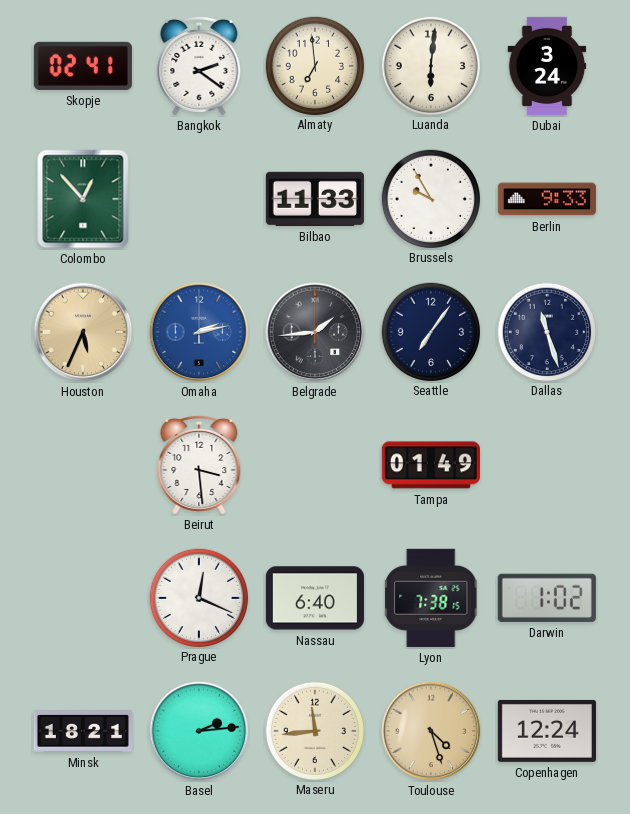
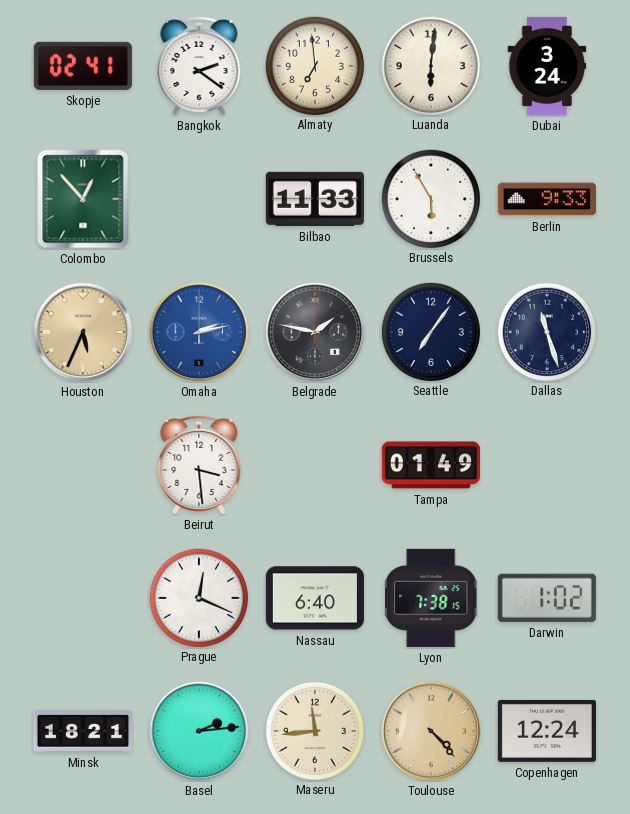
Brussels: 9:55 -> 5:55
Belgrade: 1:44 -> 1:47
Toulouse: 4:27 -> 4:23
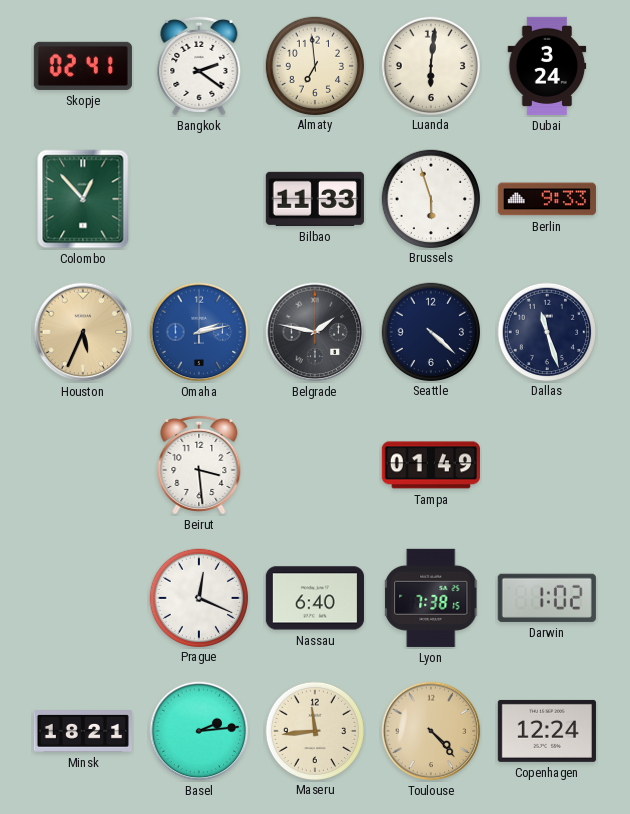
Brussels: 5:55 -> 5:57
Seattle: 7:06 -> 4:22
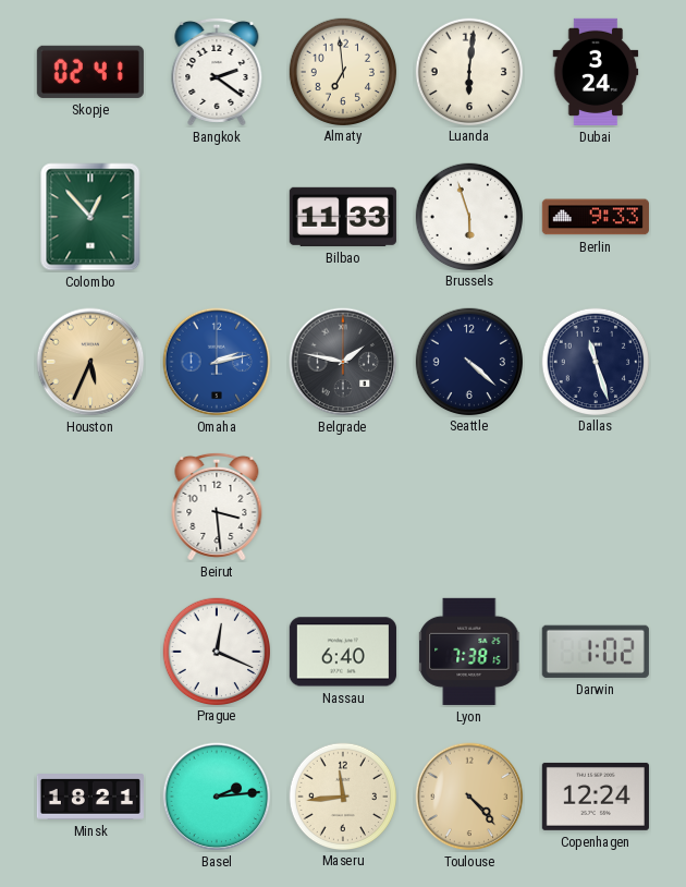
Tampa: 01:49 -> none
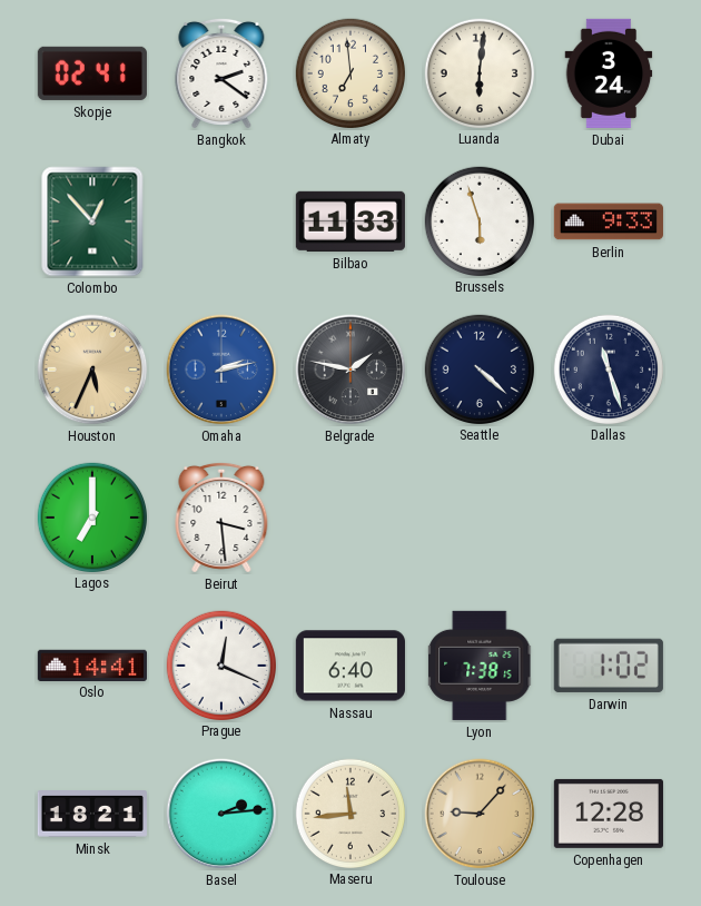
Lagos: none -> 7:00
Oslo: none -> 14:41
Toulouse: 4:23 -> 9:07
Copenhagen: 12:24 -> 12:28
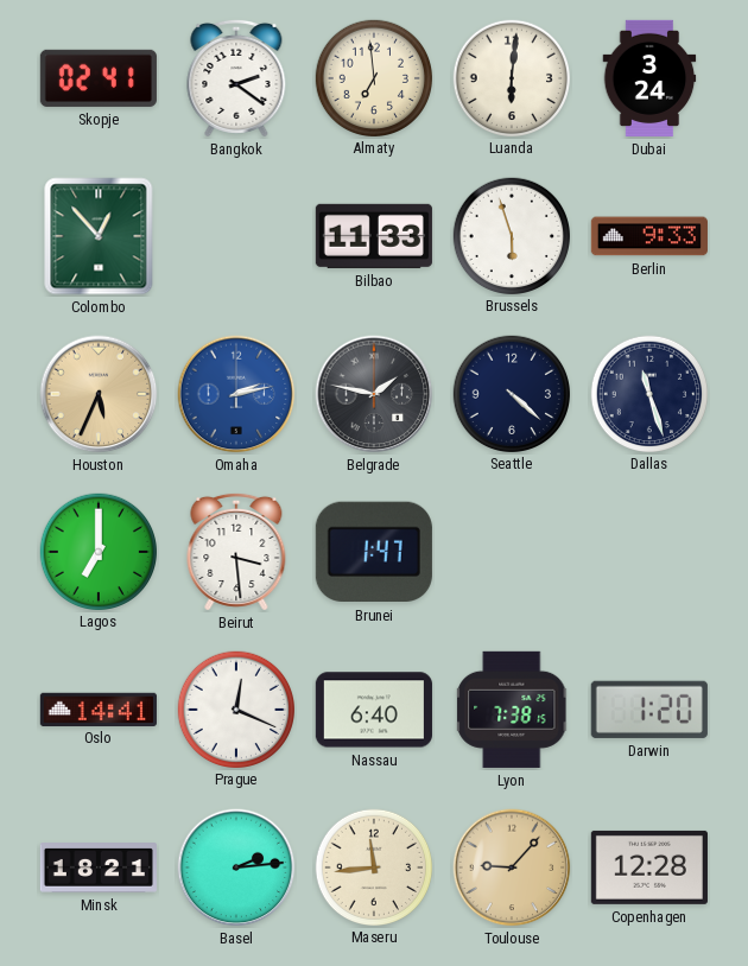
Brunei: none -> 1:47
Darwin: 1:02 -> 1:20
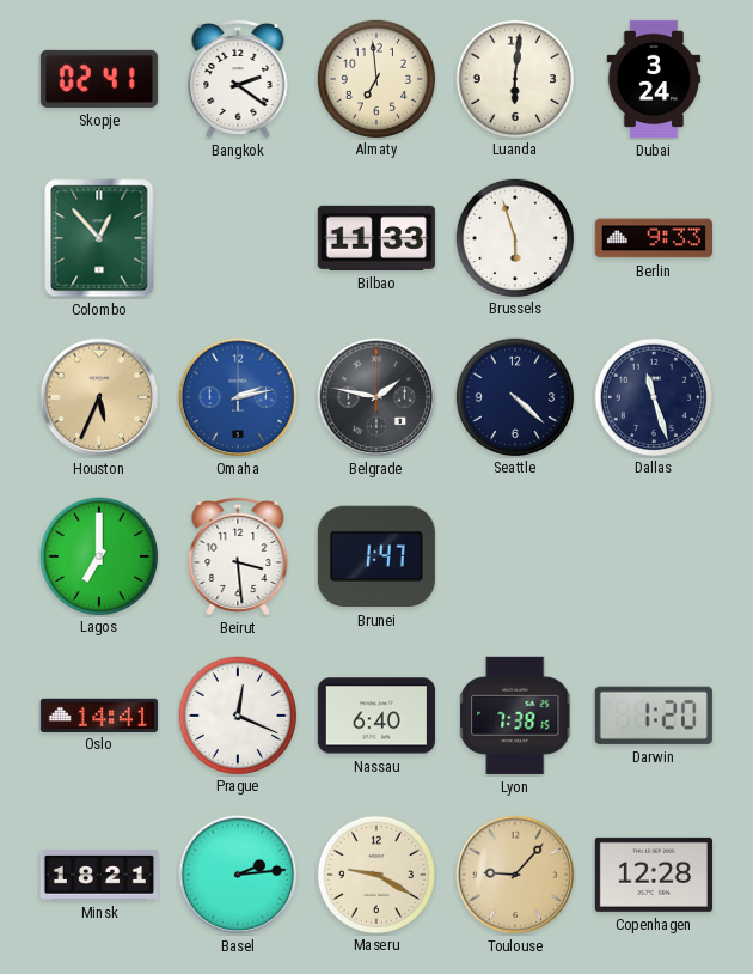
Maseru: 11:44 -> 9:20
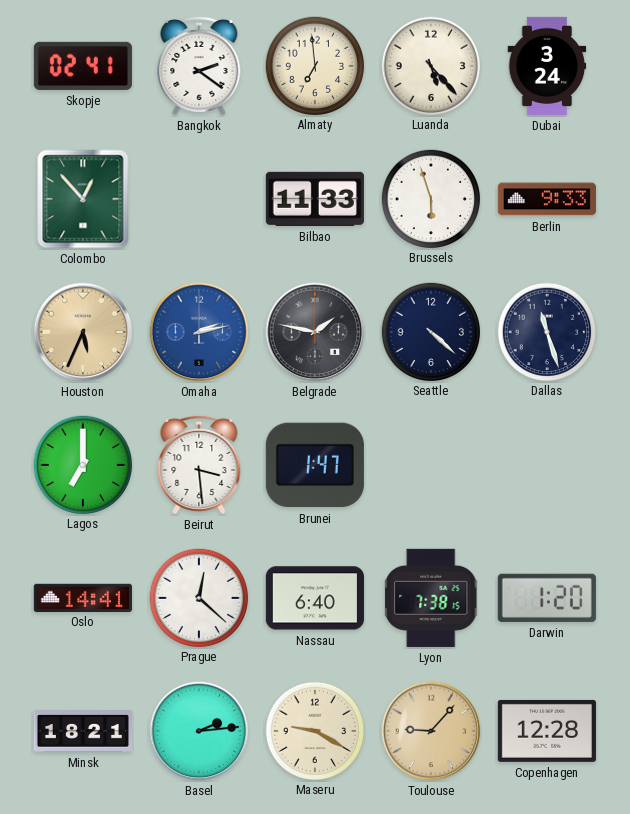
Luanda: 6:01 -> 5:23
Prague: 12:19 -> 12:22
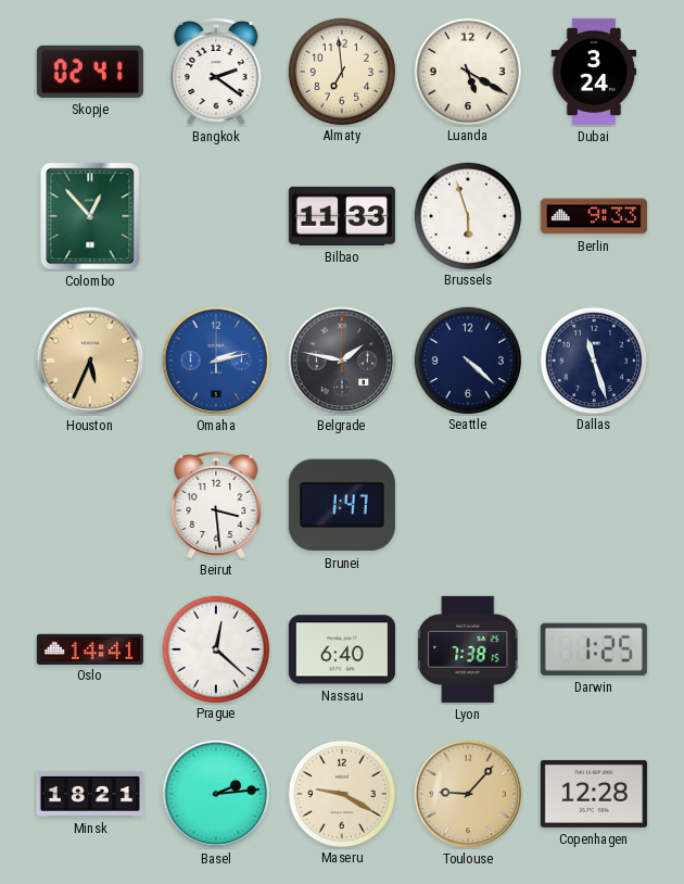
Luanda: 5:23 -> 5:20
Lagos: 7:00 -> none
Darwin: 1:20 -> 1:25
